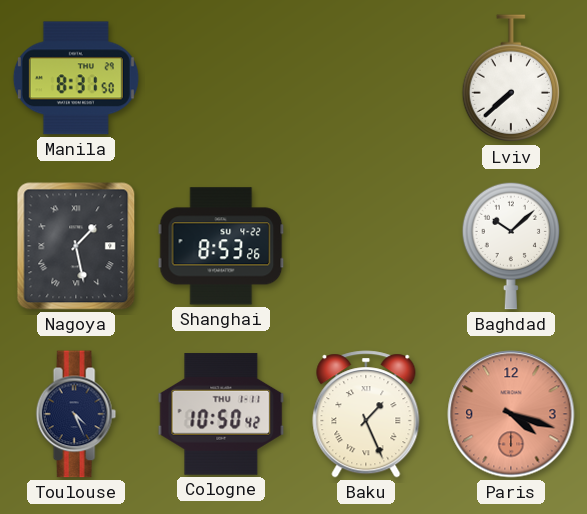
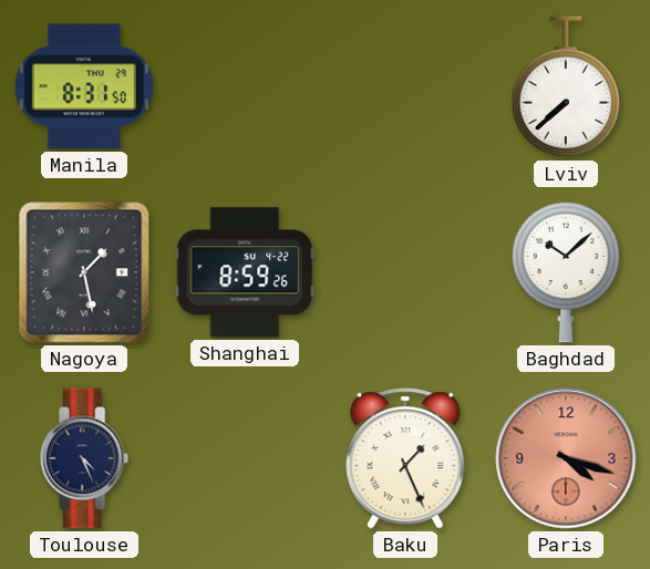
Shanghai: 8:53 -> 8:59
Cologne: 10:50 -> none
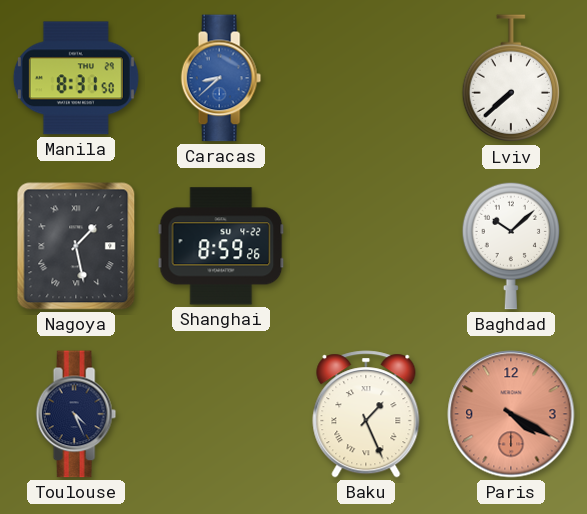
Caracas: none -> 8:38
Paris: 4:18 -> 4:20
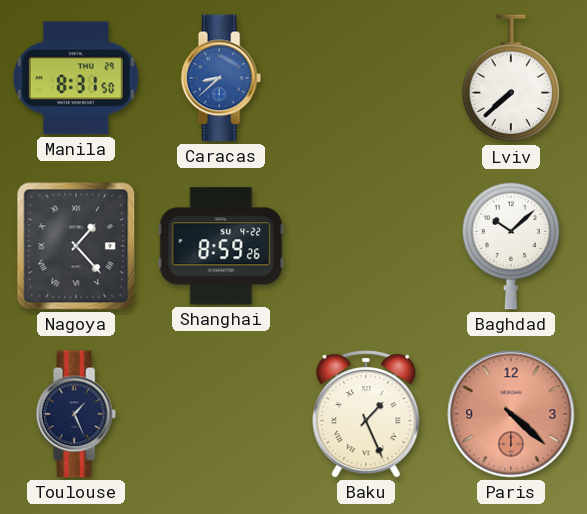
Nagoya: 1:28 -> 1:23
Toulouse: 4:26 -> 1:26
Paris: 4:20 -> 4:22
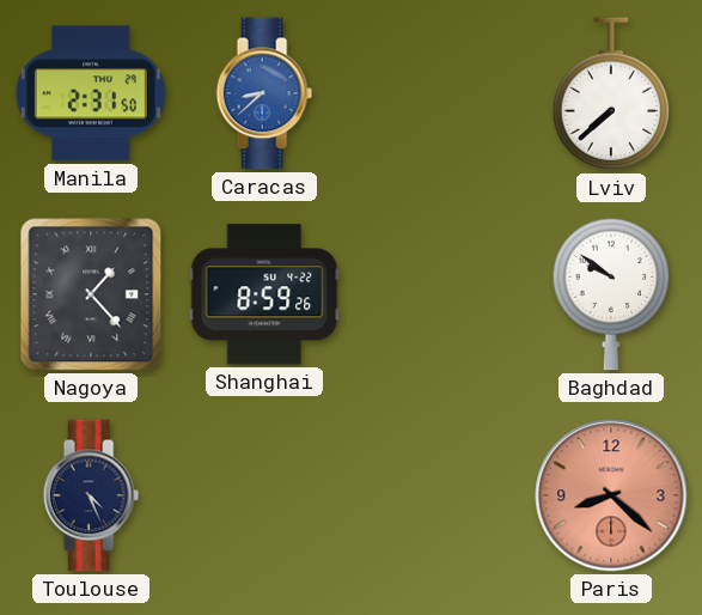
Manila: 8:31 -> 2:31
Baghdad: 10:08 -> 9:51
Toulouse: 1:26 -> 4:26
Baku: 1:26 -> none
Paris: 4:22 -> 8:22
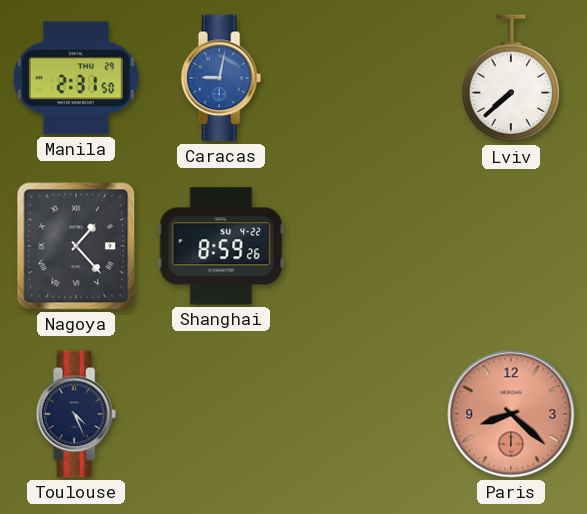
Caracas: 8:38 -> 9:02
Baghdad: 9:51 -> none
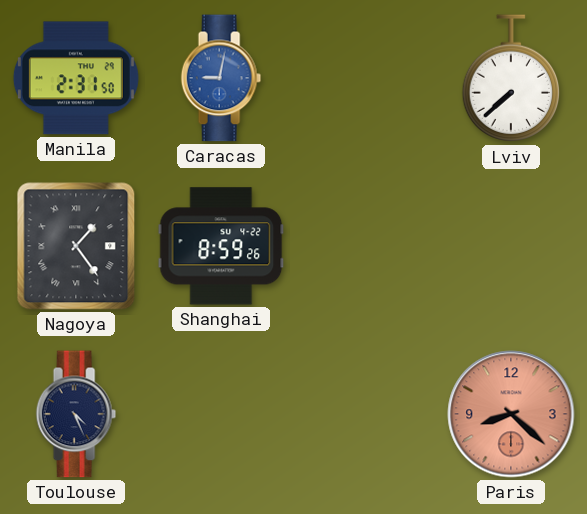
Nagoya: 1:23 -> 1:24
